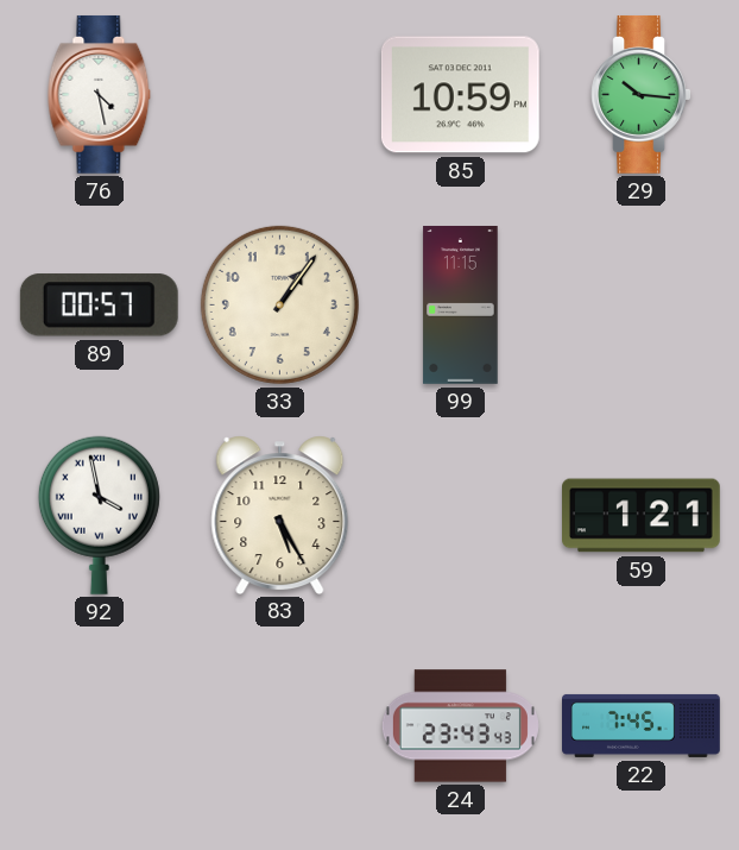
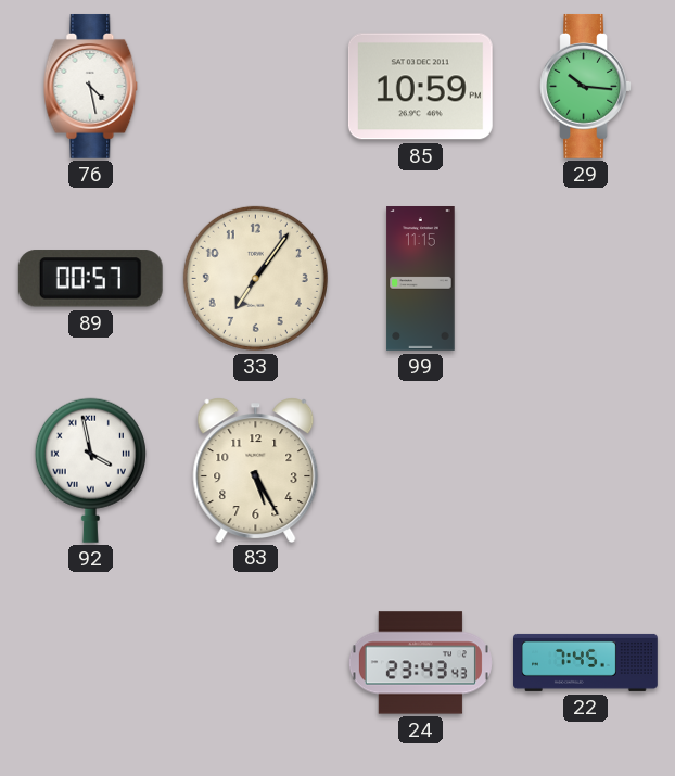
33: 1:06 -> 7:06
59: 1:21 -> none
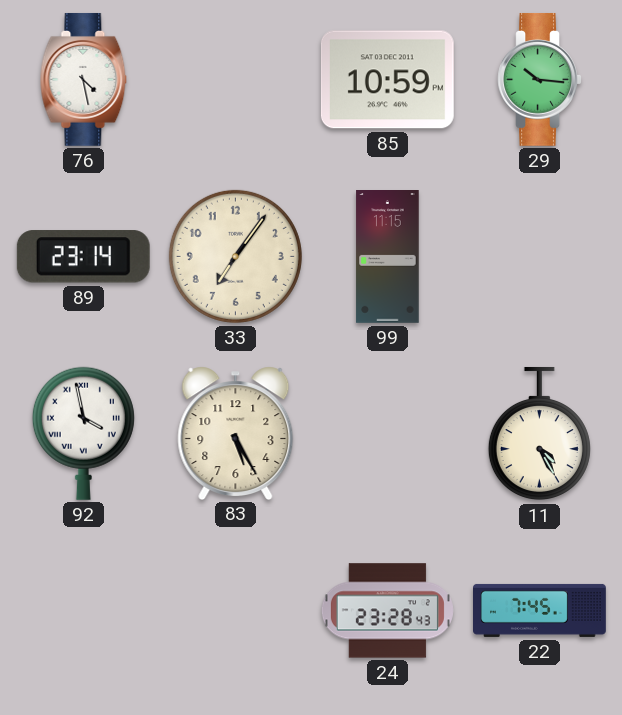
89: 00:57 -> 23:14
11: none -> 4:25
24: 23:43 -> 23:28
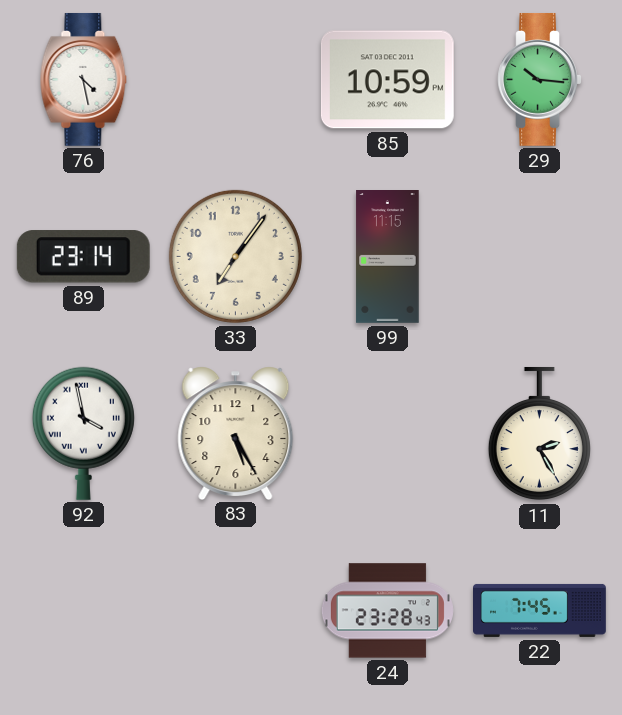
11: 4:25 -> 2:25
